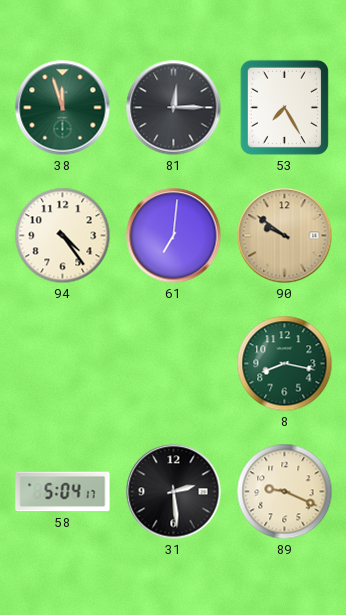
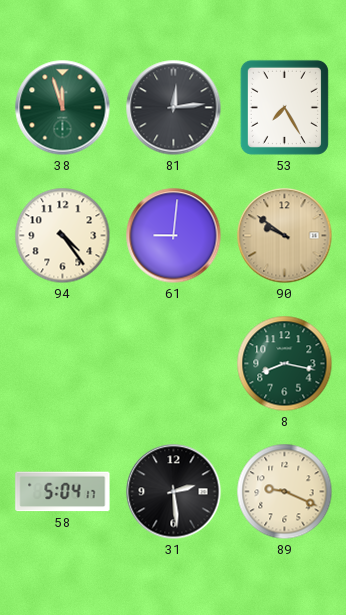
81: 12:15 -> 12:14
61: 7:01 -> 9:01
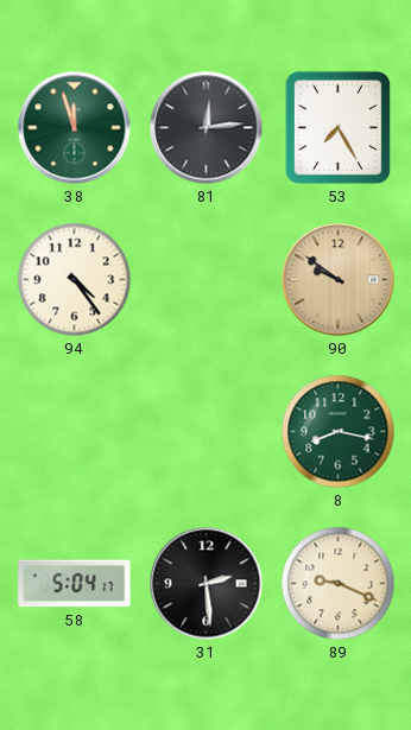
61: 9:01 -> none
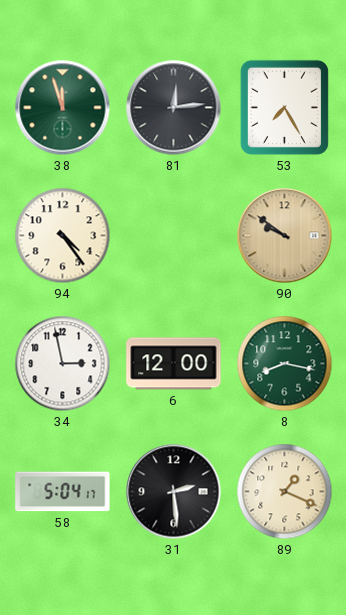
34: none -> 2:58
6: none -> 12:00
89: 9:19 -> 1:19
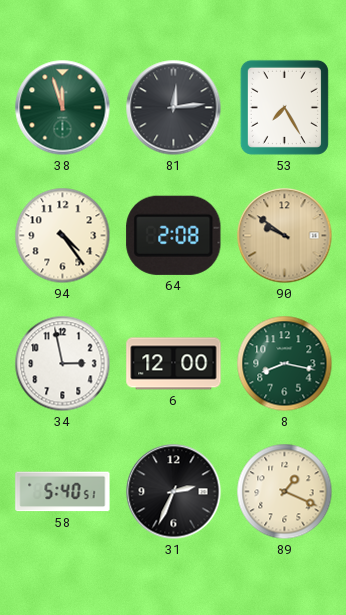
64: none -> 2:08
58: 5:04 -> 5:40
31: 2:29 -> 2:34
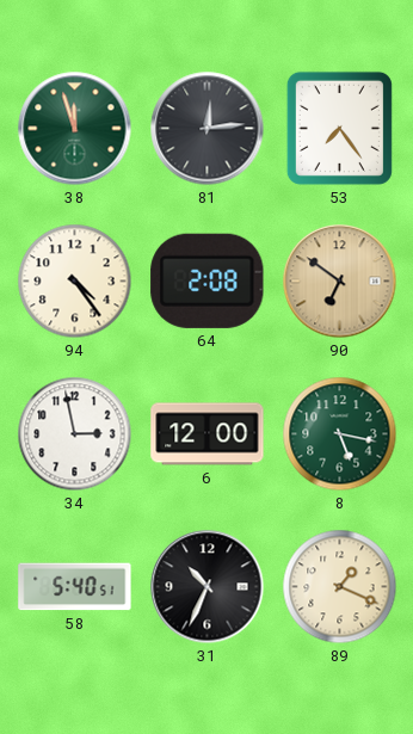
53: 7:25 -> 7:24
90: 9:51 -> 6:51
8: 8:17 -> 5:17
31: 2:34 -> 10:34
